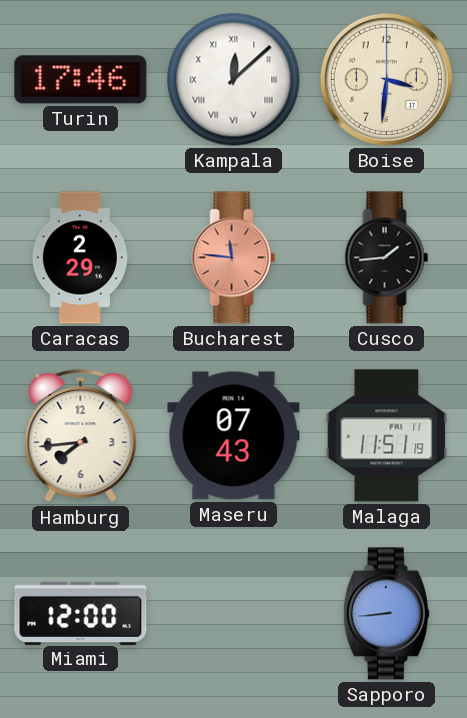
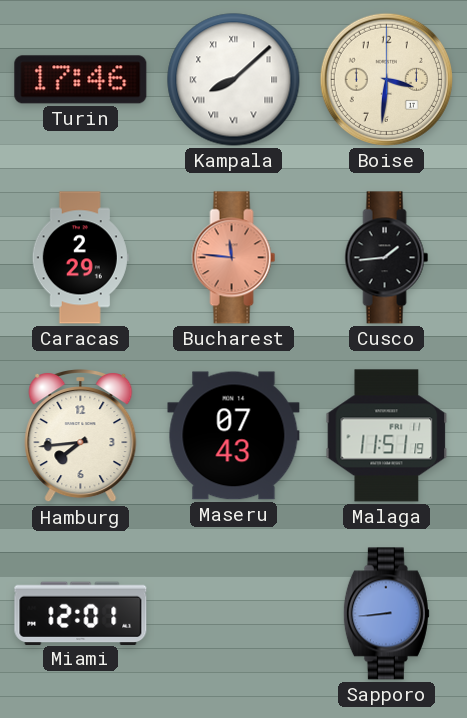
Kampala: 12:08 -> 8:08
Miami: 12:00 -> 12:01
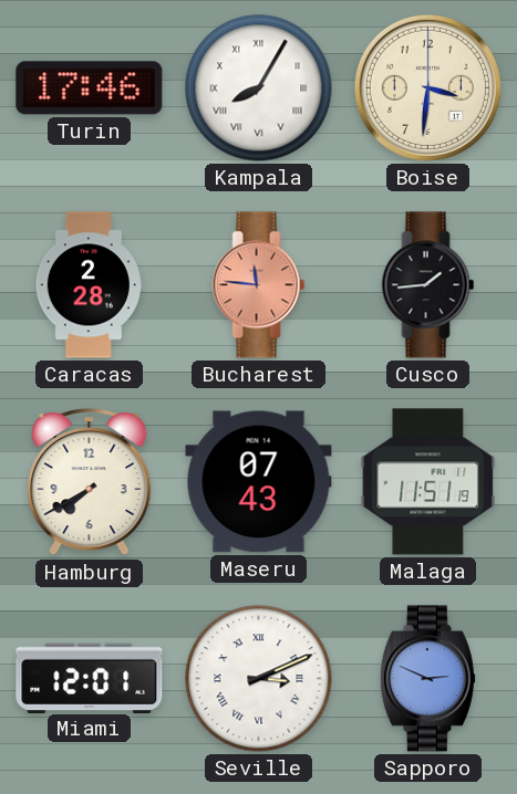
Kampala: 8:08 -> 8:05
Caracas: 2:29 -> 2:28
Hamburg: 7:44 -> 7:40
Seville: none -> 3:11
Sapporo: 8:44 -> 2:49
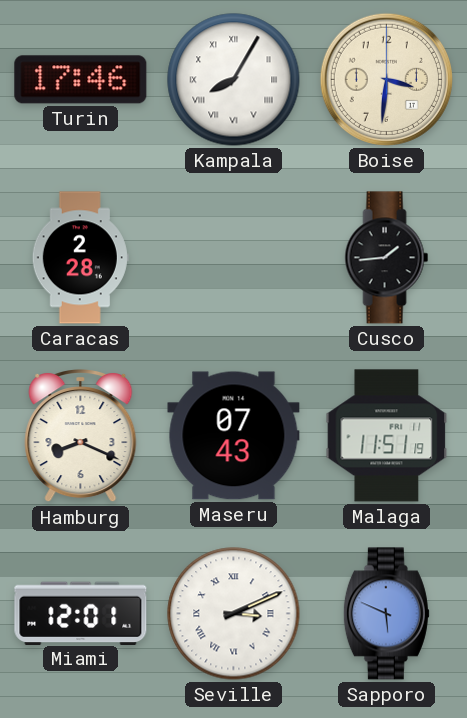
Bucharest: 11:46 -> none
Hamburg: 7:40 -> 8:19
Sapporo: 2:49 -> 5:49
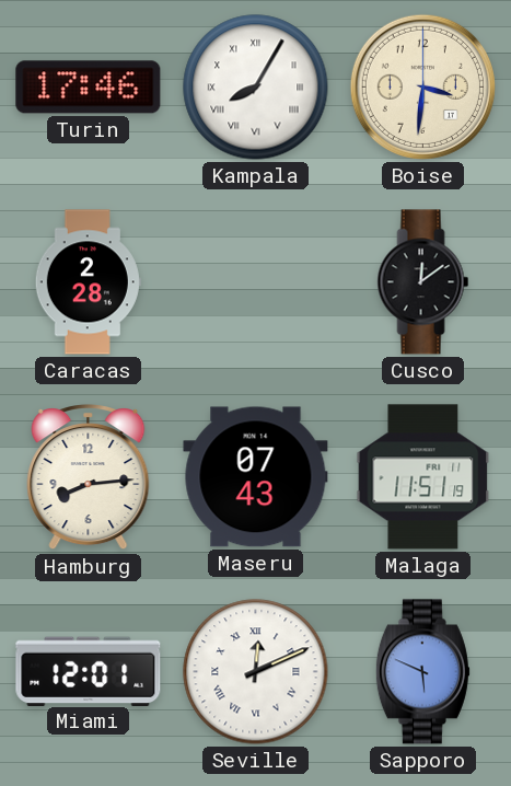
Cusco: 1:44 -> 12:09
Hamburg: 8:19 -> 8:14
Seville: 3:11 -> 12:11
